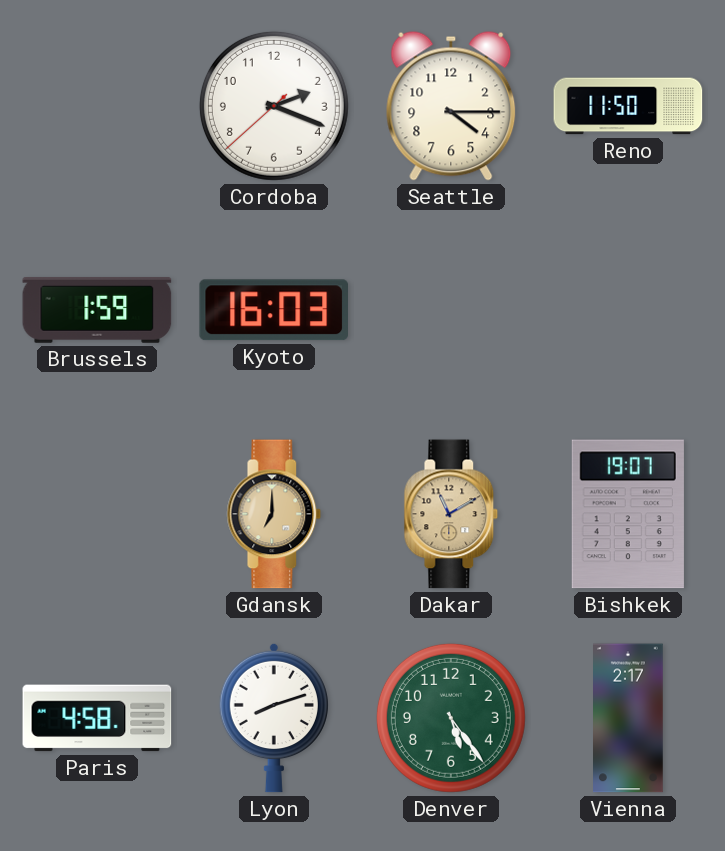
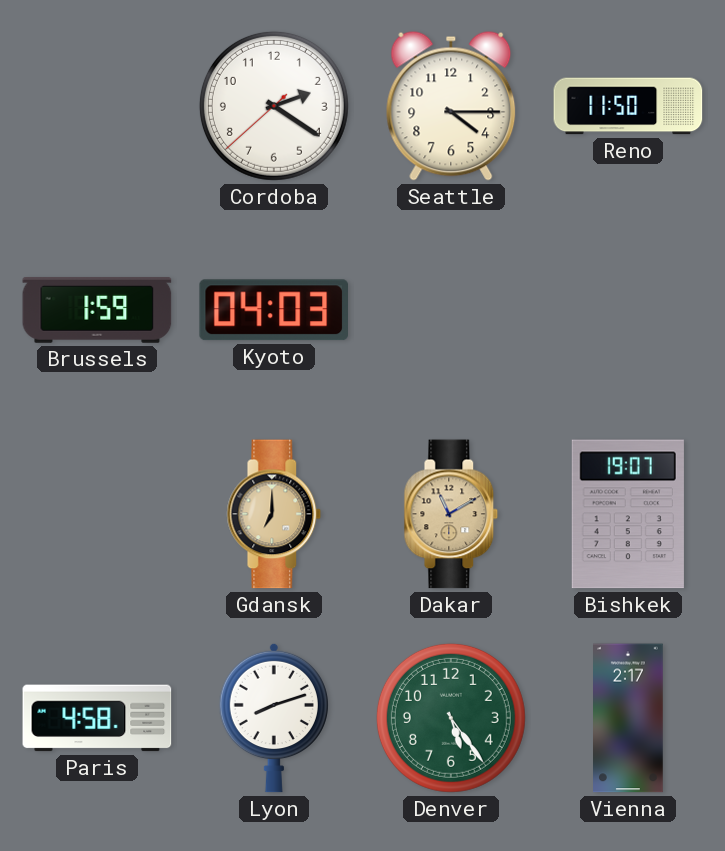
Cordoba: 2:18 -> 2:20
Kyoto: 16:03 -> 04:03
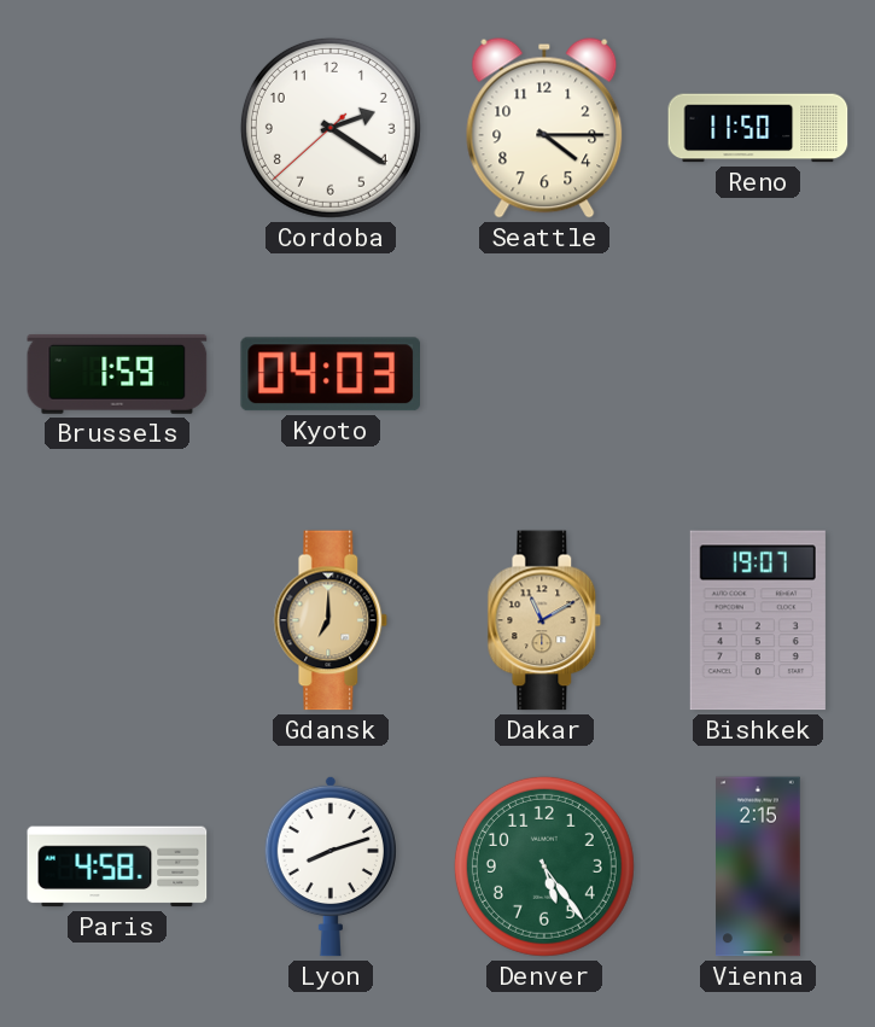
Vienna: 2:17 -> 2:15
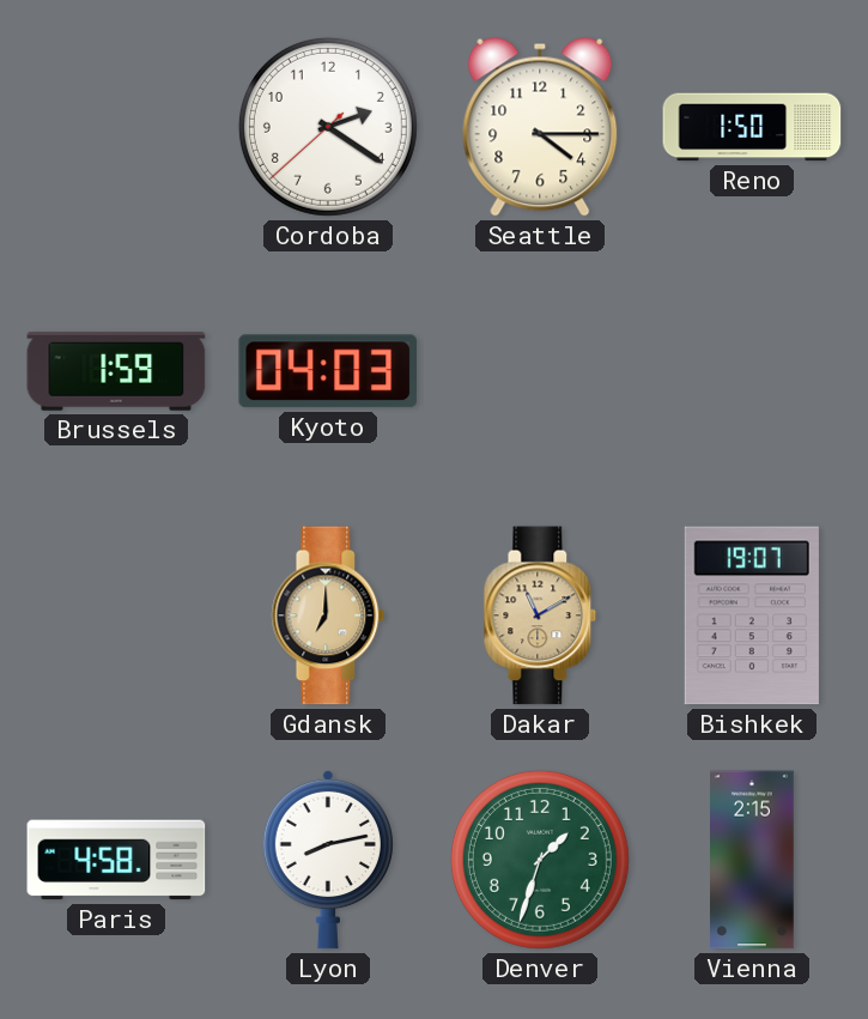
Reno: 11:50 -> 1:50
Lyon: 8:12 -> 8:13
Denver: 5:24 -> 1:33
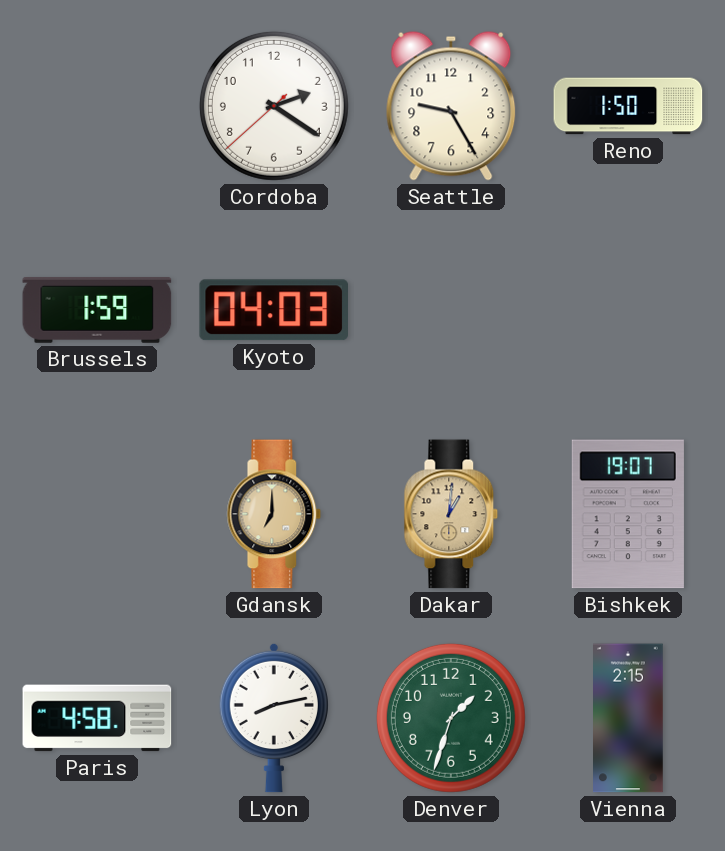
Seattle: 4:15 -> 9:25
Dakar: 11:10 -> 1:01
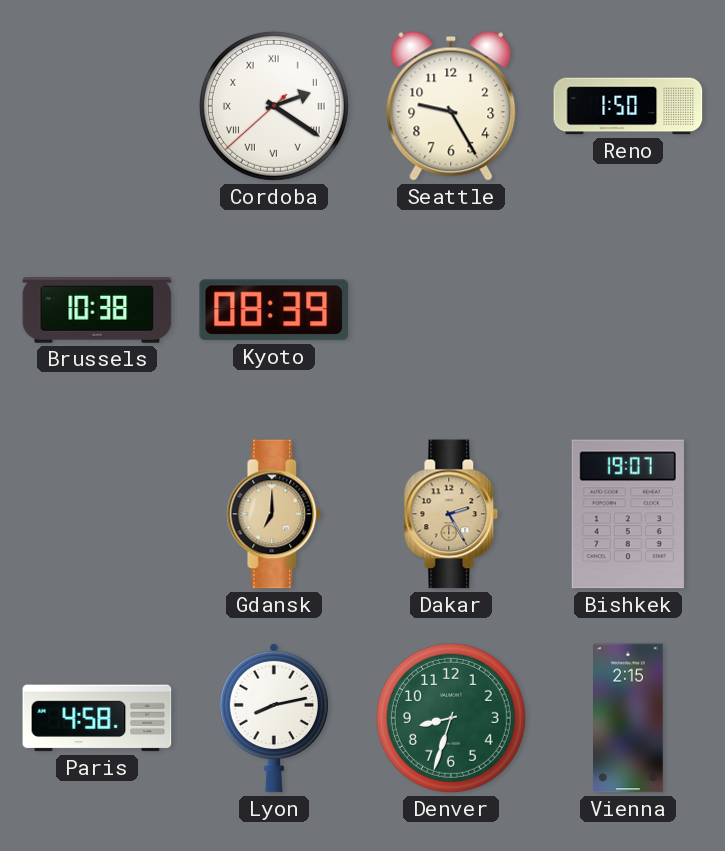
Cordoba numerals: Arabic -> Roman
Brussels: 1:59 -> 10:38
Kyoto: 04:03 -> 08:39
Dakar: 1:01 -> 2:25
Denver: 1:33 -> 8:33
